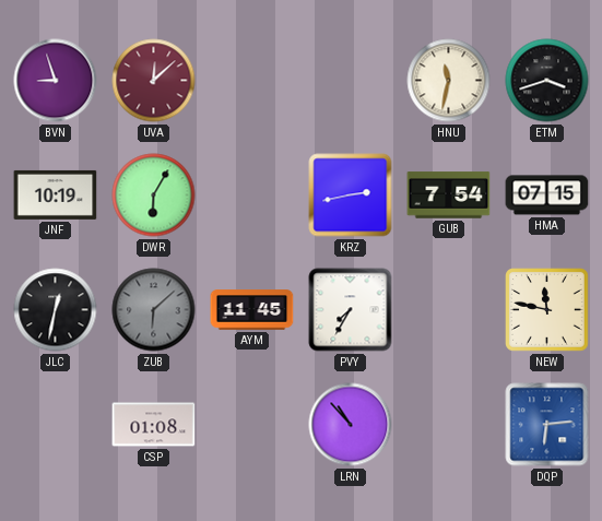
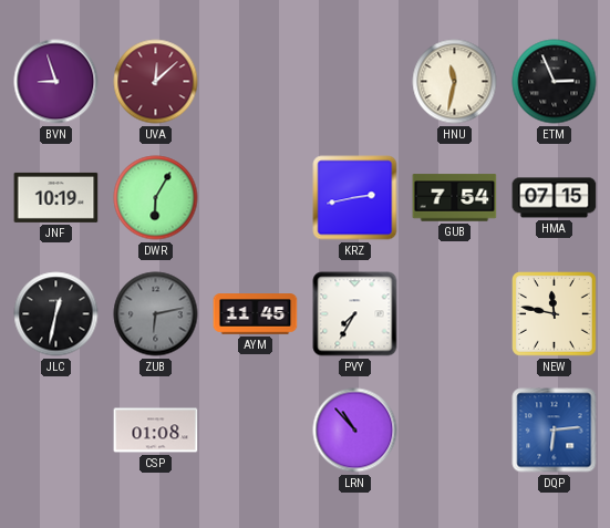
ETM: 3:42 -> 2:56
ZUB: 6:08 -> 6:13
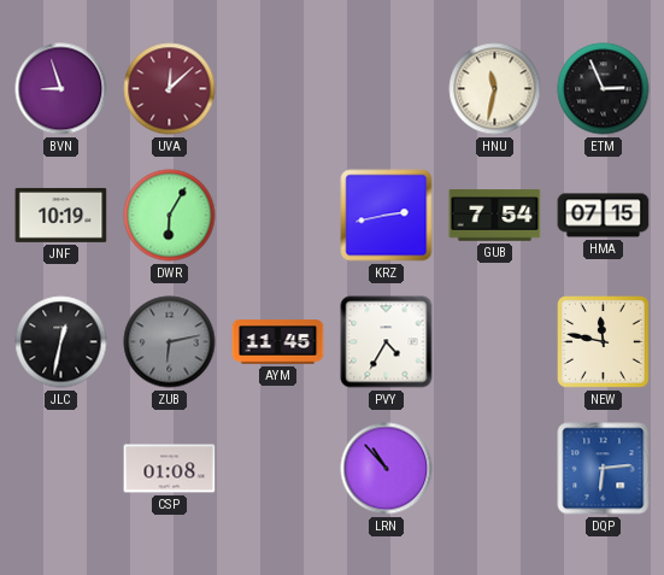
PVY: 7:35 -> 4:35
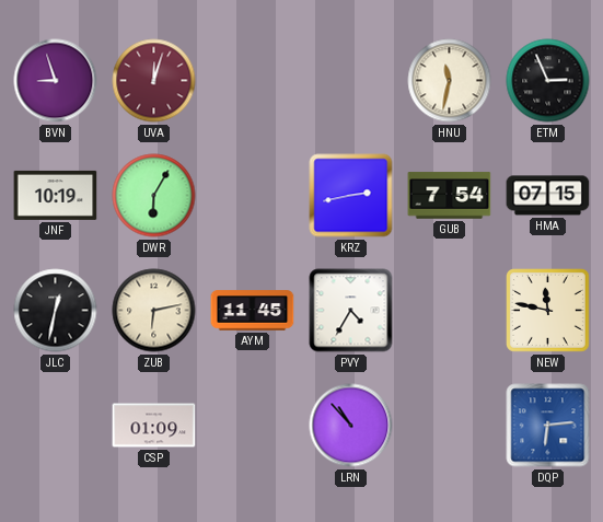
UVA: 12:08 -> 12:03
ZUB dial: grey -> cream
CSP: 01:08 -> 01:09
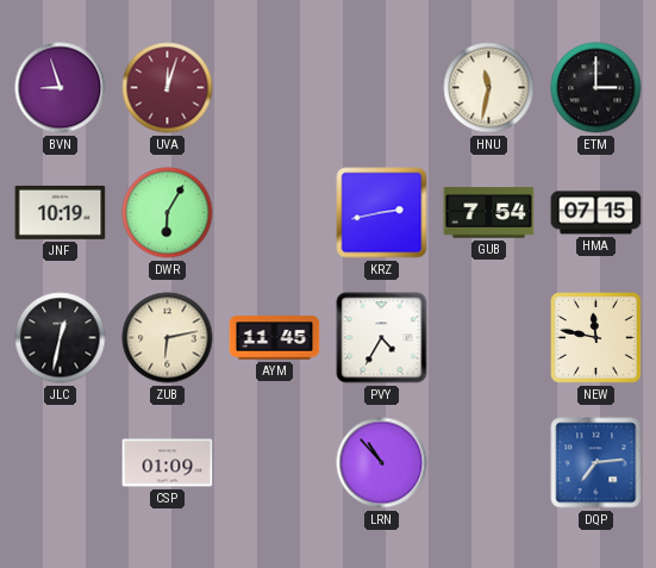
ETM: 2:56 -> 3:00
DQP: 6:14 -> 7:14
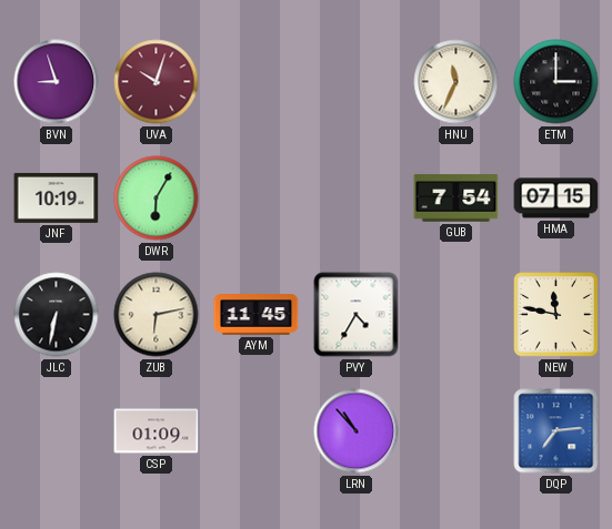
UVA: 12:03 -> 10:03
HNU: 11:32 -> 11:34
KRZ: 2:43 -> none
JLC: 12:32 -> 6:32
